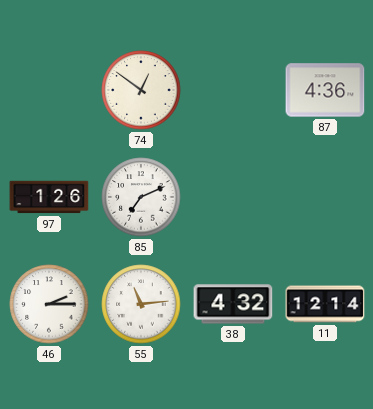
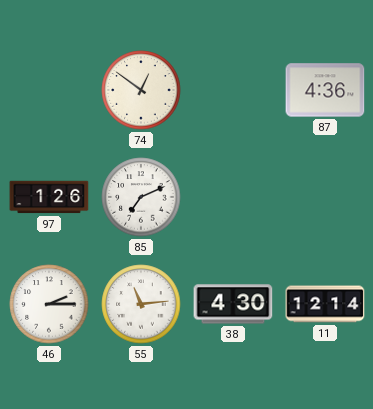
38: 4:32 -> 4:30
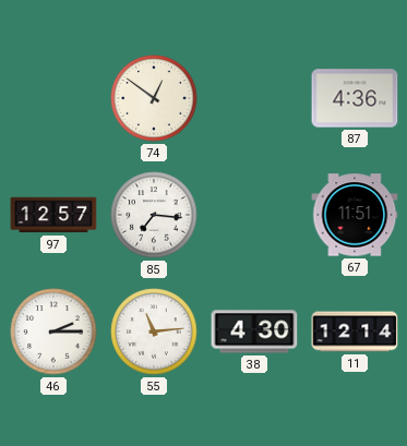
97: 1:26 -> 12:57
85: 7:11 -> 7:16
67: none -> 11:51
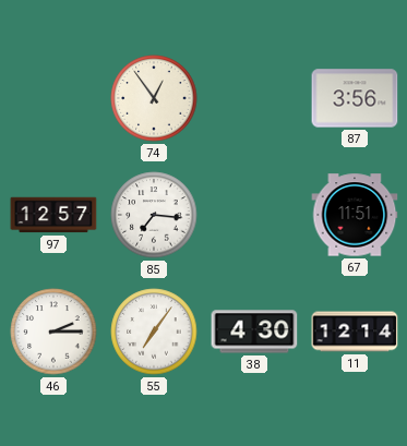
74: 12:51 -> 12:54
87: 4:36 -> 3:56
55: 11:14 -> 7:06
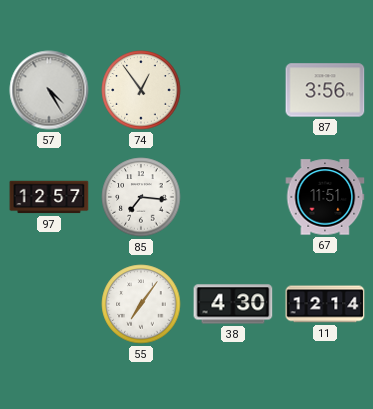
57: none -> 4:25
46: 2:15 -> none
